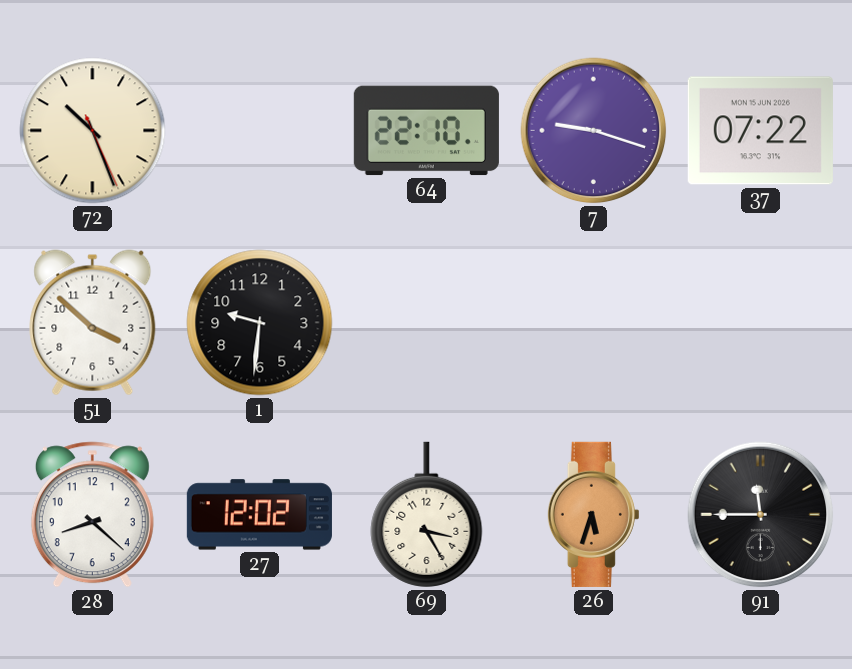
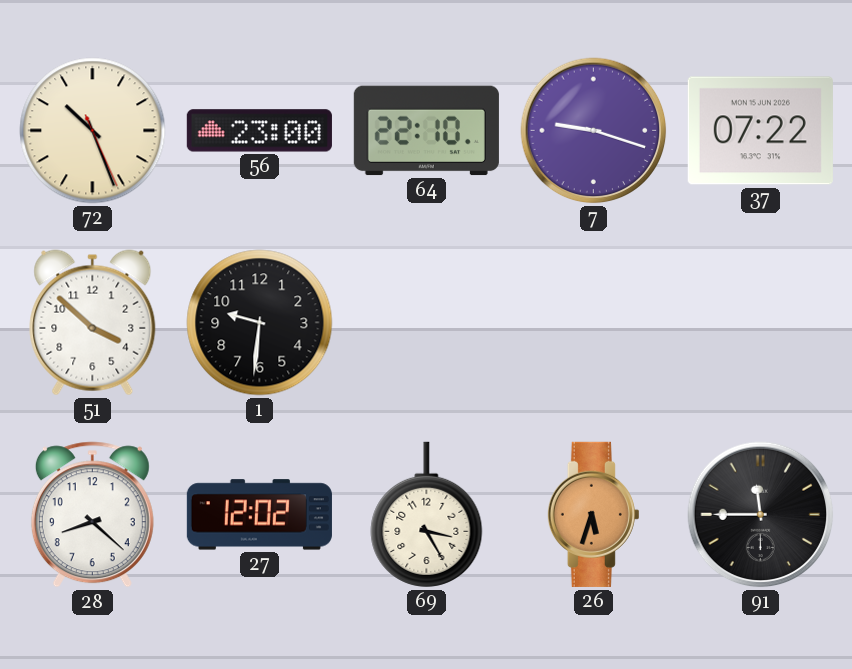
56: none -> 23:00
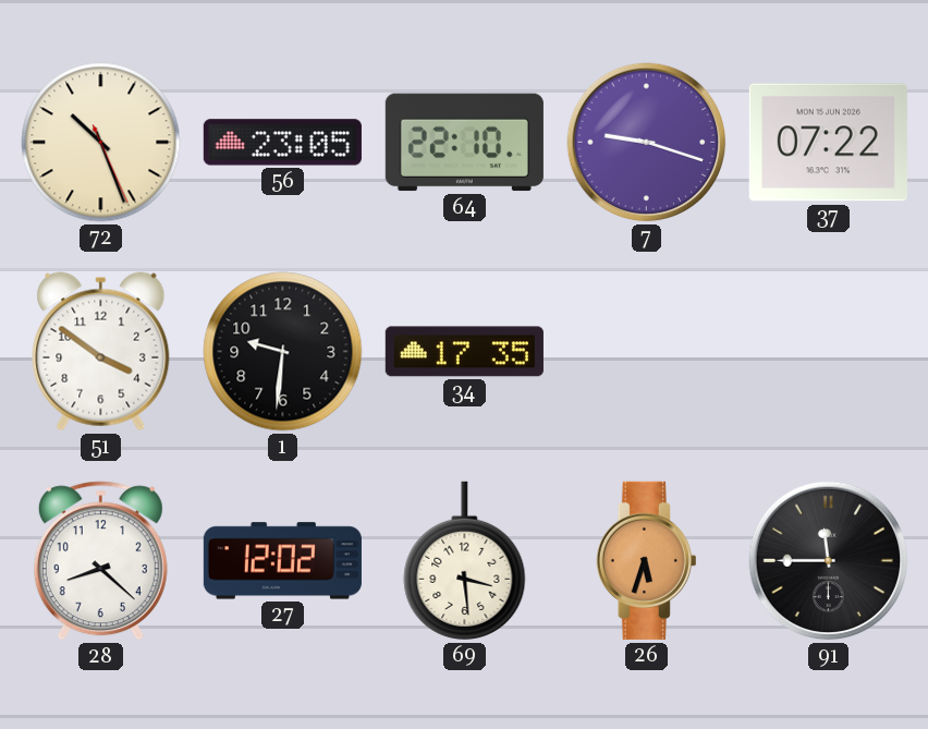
56: 23:00 -> 23:05
51: 3:52 -> 3:51
34: none -> 17:35
69: 3:25 -> 3:29
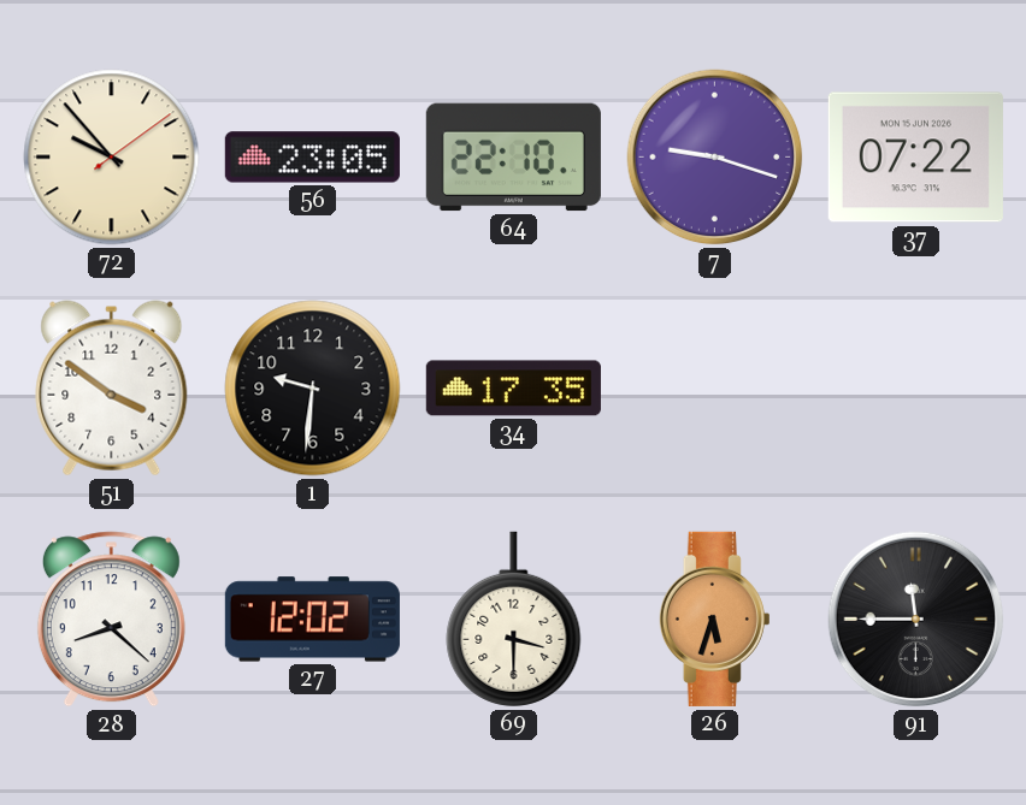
72: 10:26 -> 9:53
69: 3:29 -> 3:30
